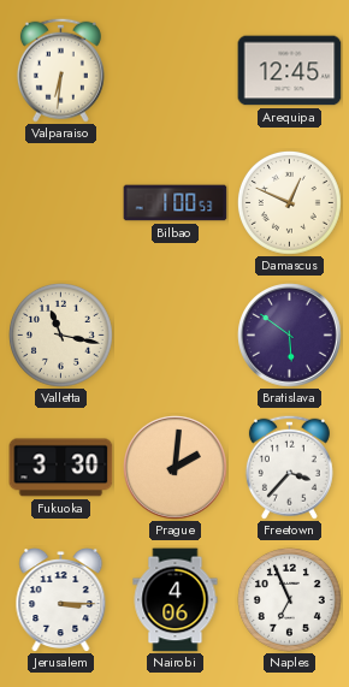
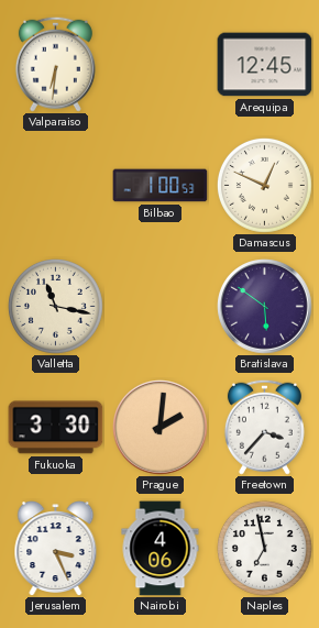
Jerusalem: 3:15 -> 3:26
Naples: 6:56 -> 6:58
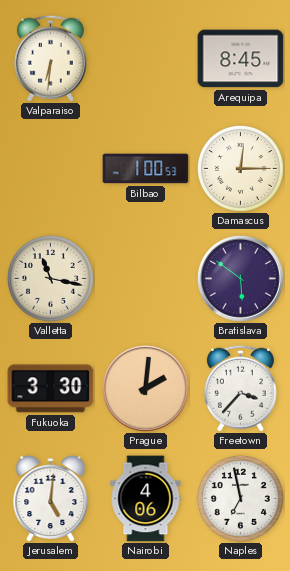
Arequipa: 12:45 -> 8:45
Damascus: 12:49 -> 12:15
Jerusalem: 3:26 -> 5:01
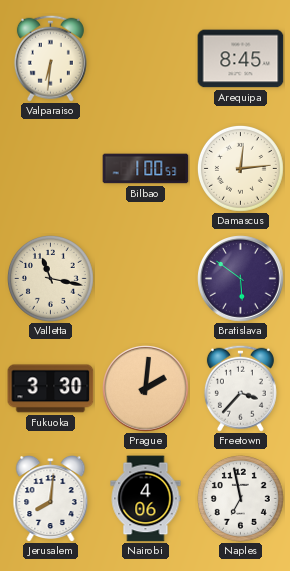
Damascus: 12:15 -> 12:14
Jerusalem: 5:01 -> 8:01
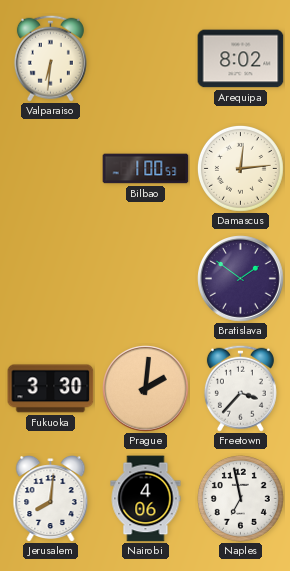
Arequipa: 8:45 -> 8:02
Valletta: 11:17 -> none
Bratislava: 5:51 -> 1:51
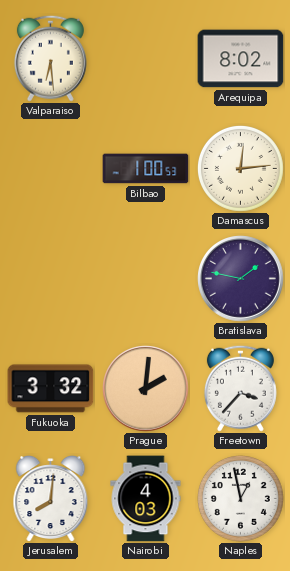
Valparaiso: 6:31 -> 6:29
Bratislava: 1:51 -> 1:47
Fukuoka: 3:30 -> 3:32
Nairobi: 4:06 -> 4:03
Naples: 6:58 -> 12:58
